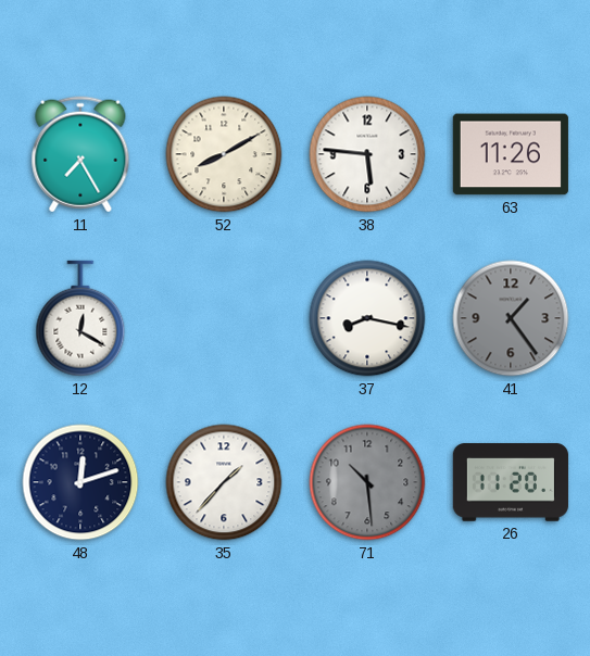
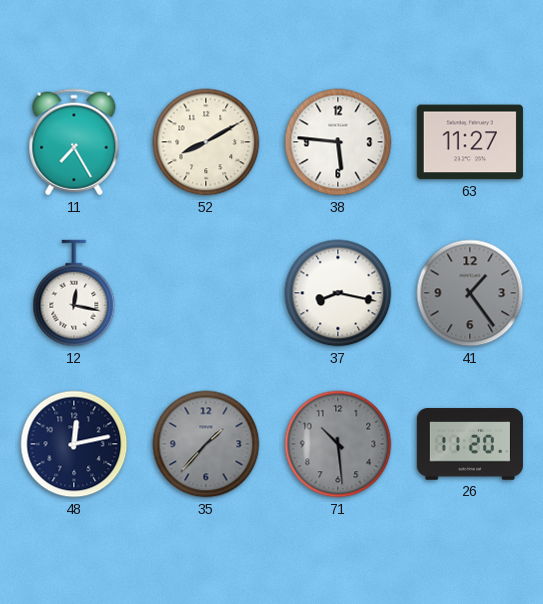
63: 11:26 -> 11:27
12: 12:20 -> 12:17
48: 12:12 -> 12:13
35 dial: white -> grey
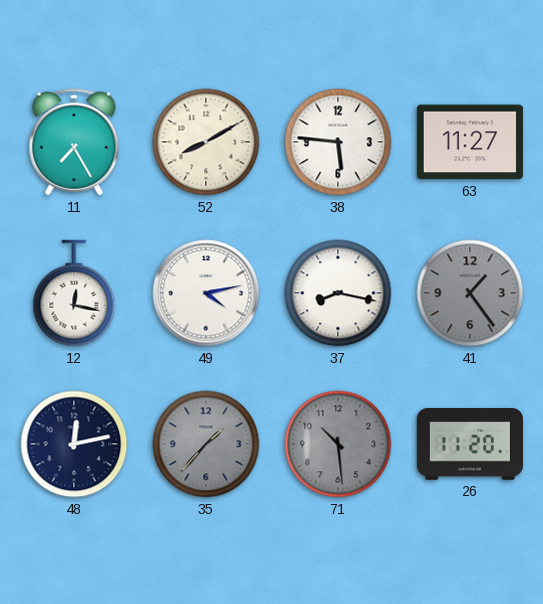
49: none -> 4:13
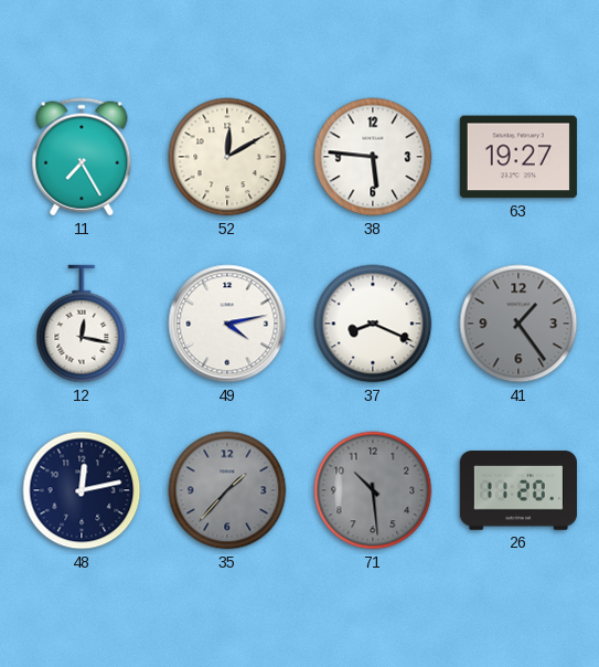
52: 8:10 -> 12:10
63: 11:27 -> 19:27
37: 8:17 -> 8:19
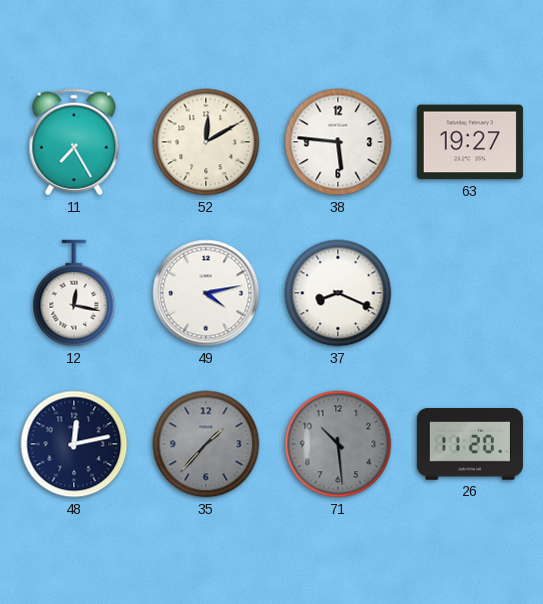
41: 1:24 -> none
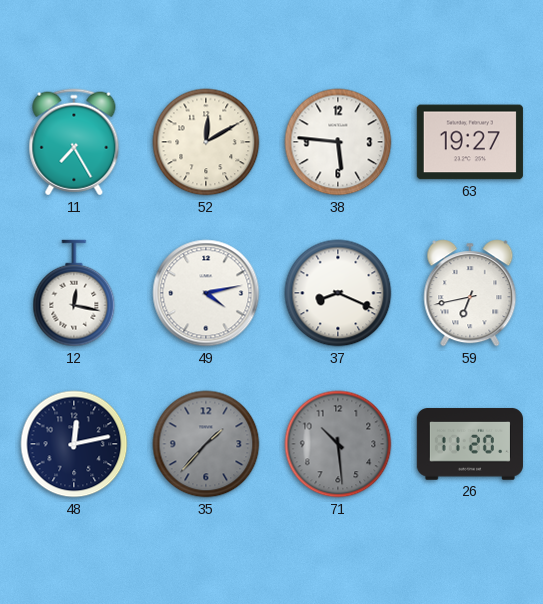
59: none -> 6:43
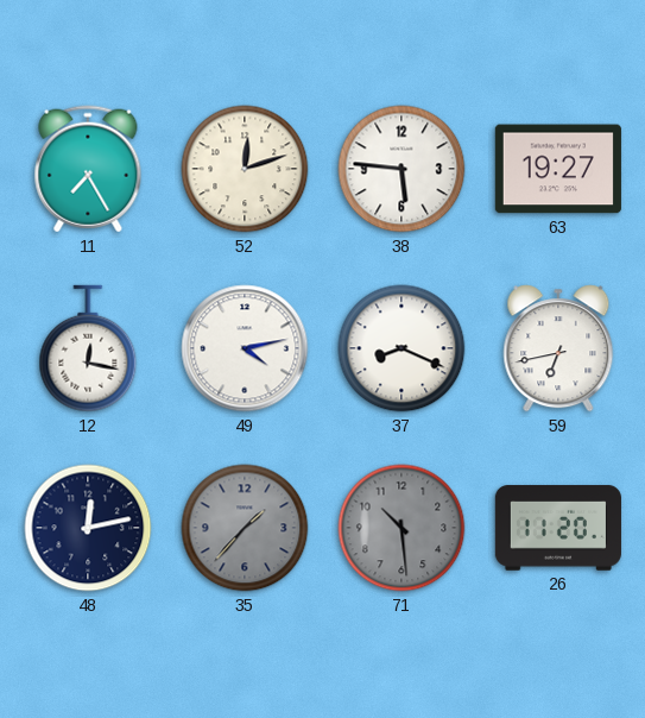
52: 12:10 -> 12:12
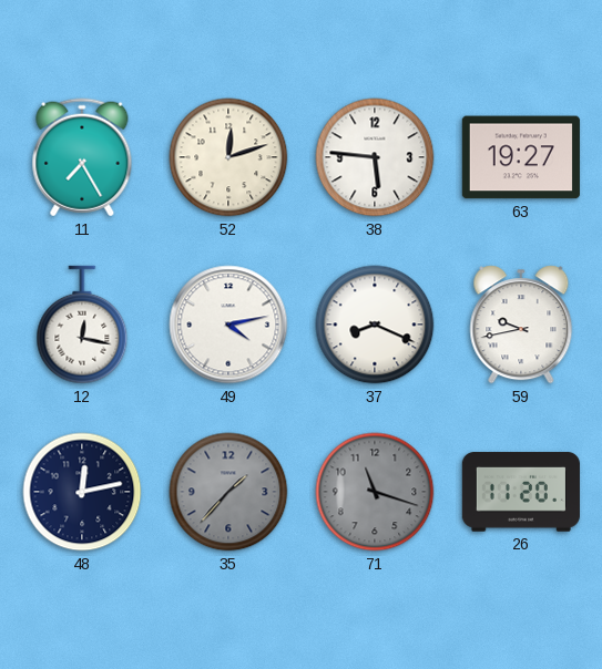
59: 6:43 -> 9:43
71: 10:29 -> 11:18
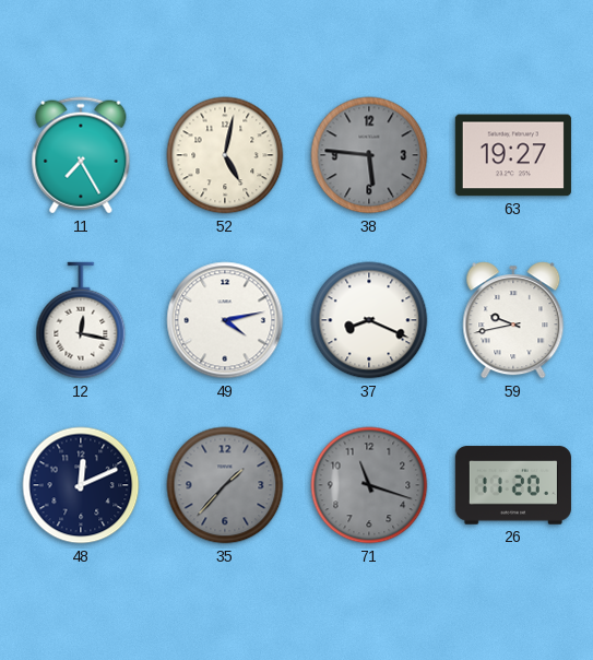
52: 12:12 -> 5:02
38 dial: white -> grey
48: 12:13 -> 12:11
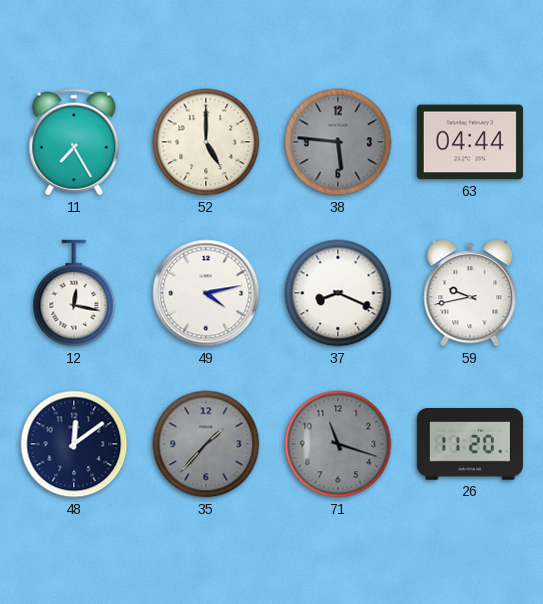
52: 5:02 -> 5:00
63: 19:27 -> 04:44
48: 12:11 -> 12:09
